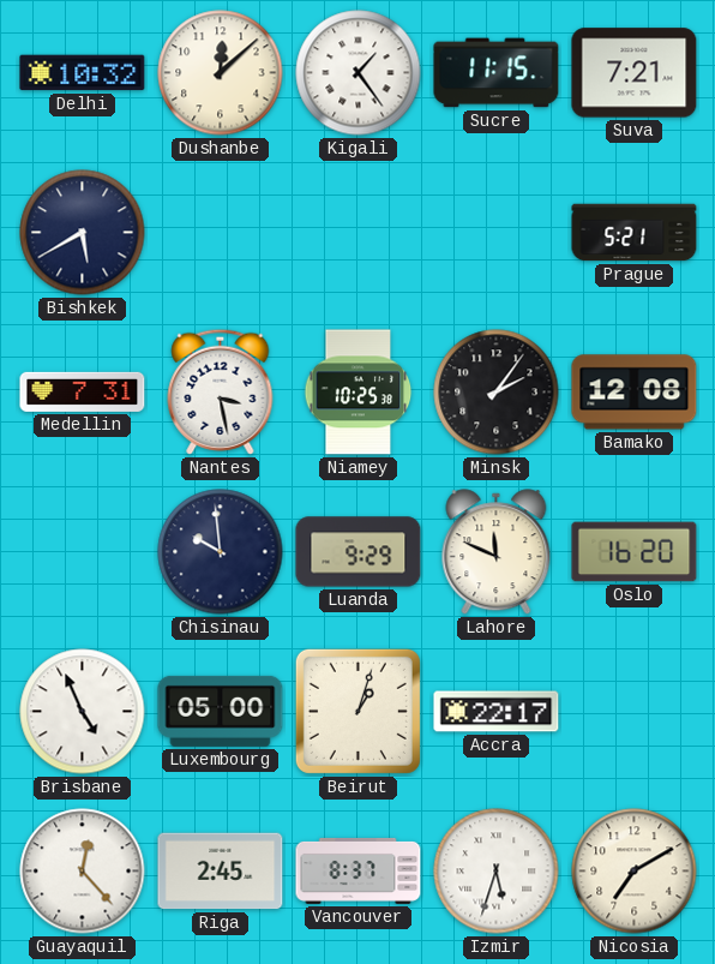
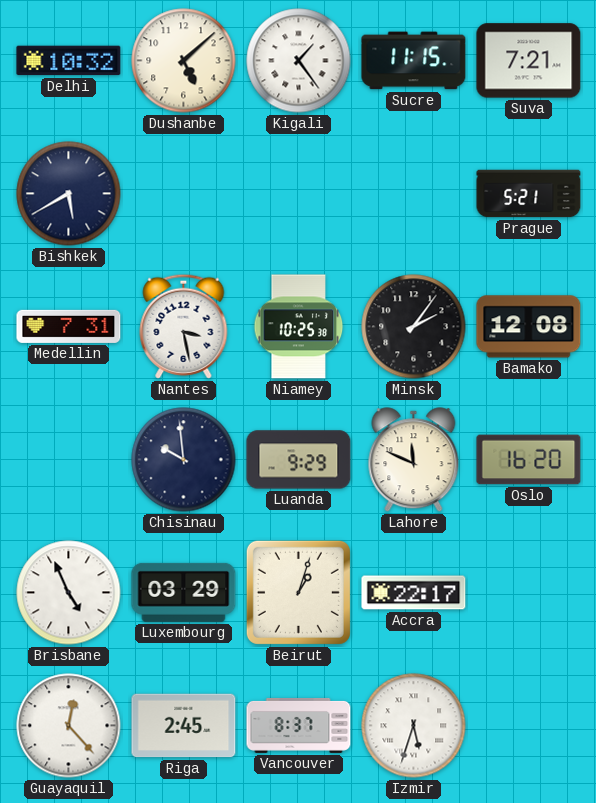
Dushanbe: 12:08 -> 5:08
Luxembourg: 05:00 -> 03:29
Nicosia: 7:10 -> none
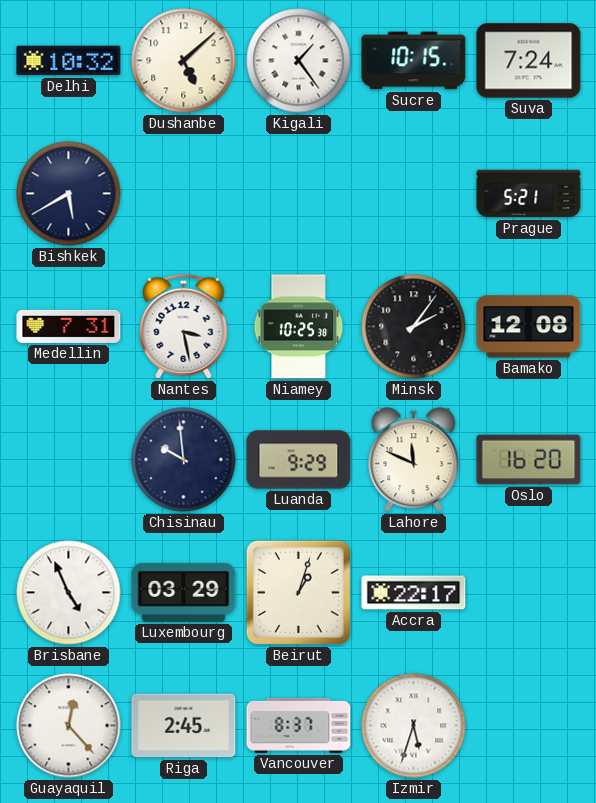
Sucre: 11:15 -> 10:15
Suva: 7:21 -> 7:24
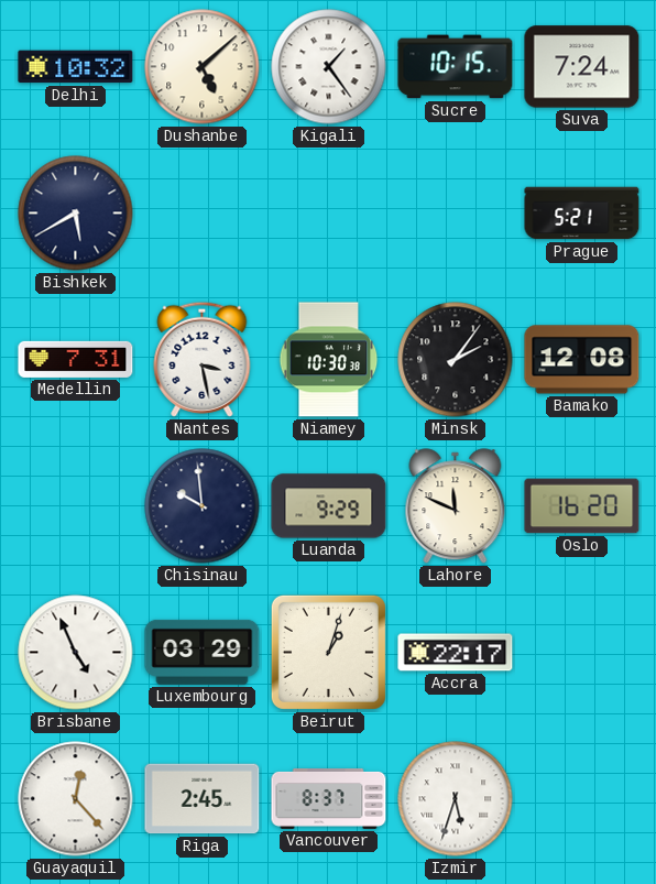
Niamey: 10:25 -> 10:30
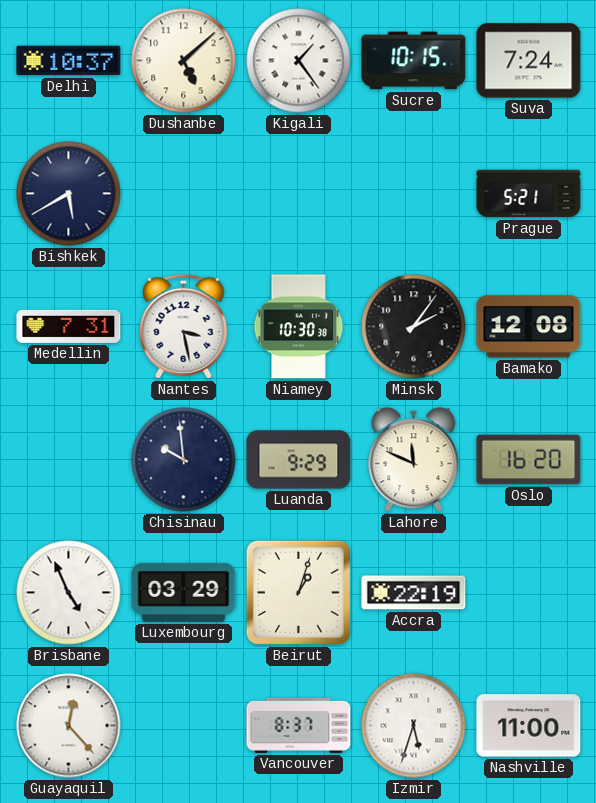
Delhi: 10:32 -> 10:37
Accra: 22:17 -> 22:19
Riga: 2:45 -> none
Nashville: none -> 11:00
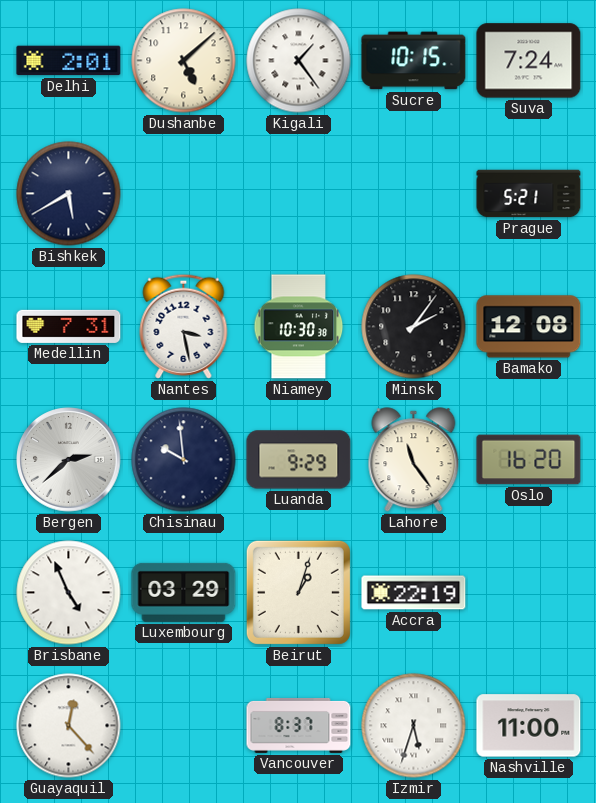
Delhi: 10:37 -> 2:01
Bergen: none -> 2:38
Lahore: 11:49 -> 11:24
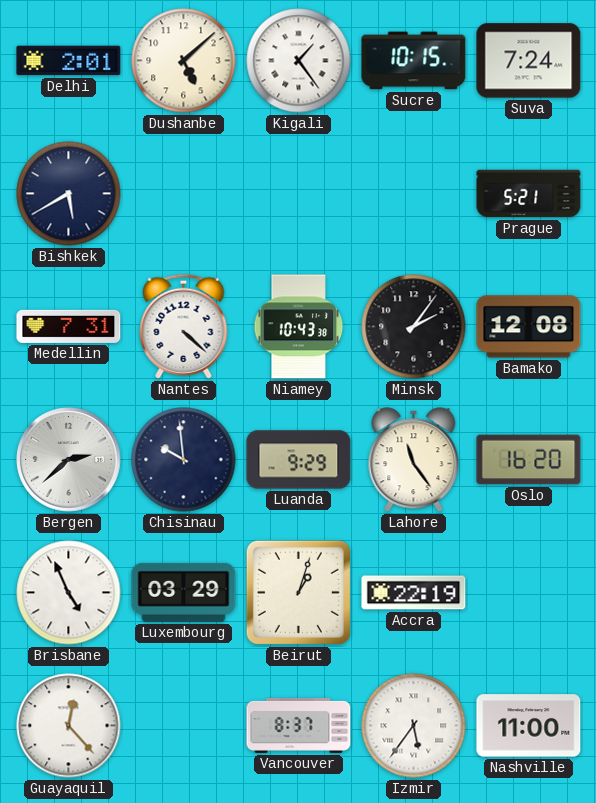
Nantes: 3:28 -> 4:22
Niamey: 10:30 -> 10:43
Izmir: 5:33 -> 5:36
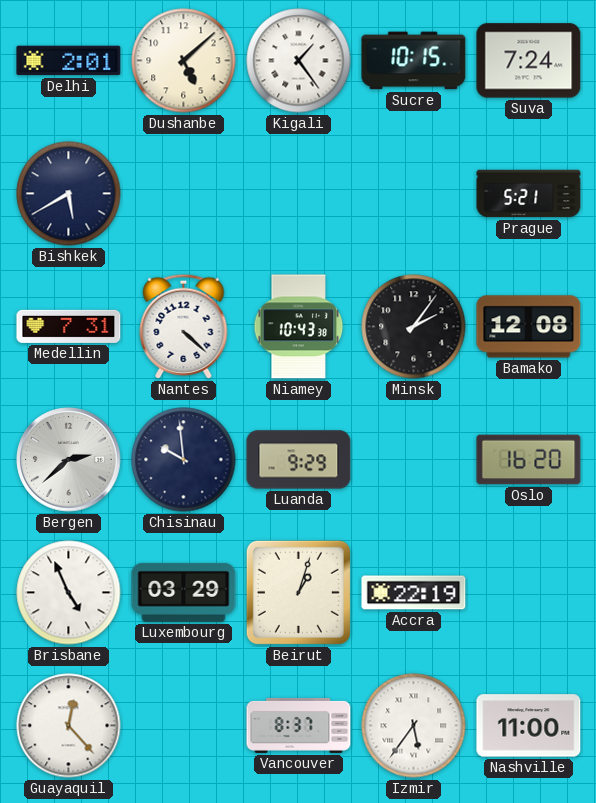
Lahore: 11:24 -> none
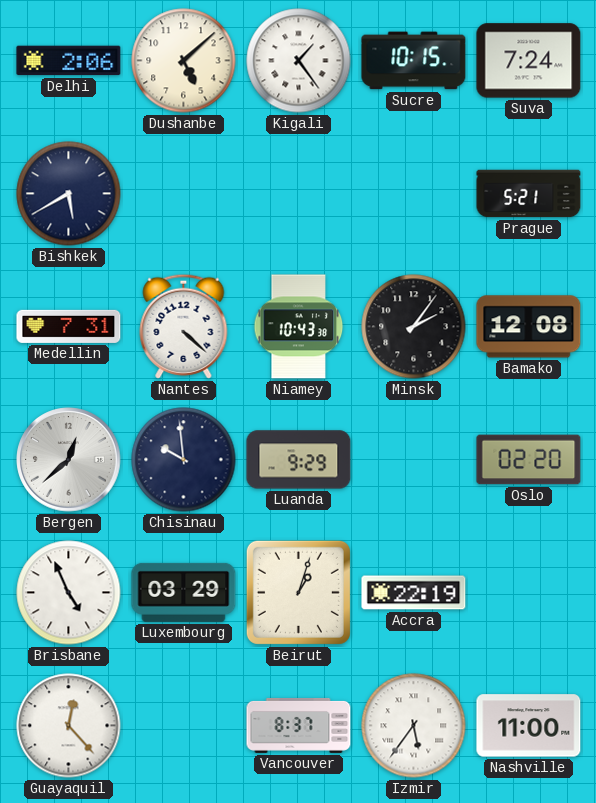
Delhi: 2:01 -> 2:06
Bergen: 2:38 -> 12:38
Oslo: 16:20 -> 02:20
